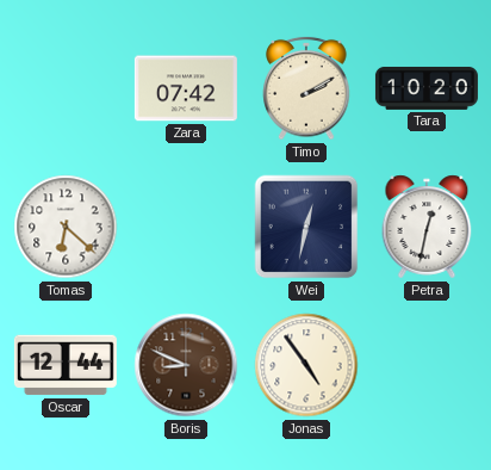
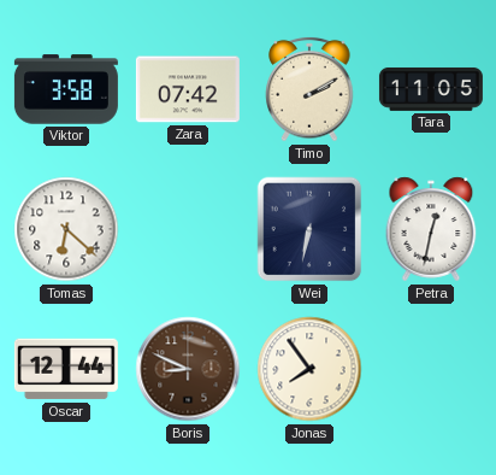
Viktor: none -> 3:58
Tara: 10:20 -> 11:05
Wei: 12:32 -> 6:32
Jonas: 4:54 -> 7:54
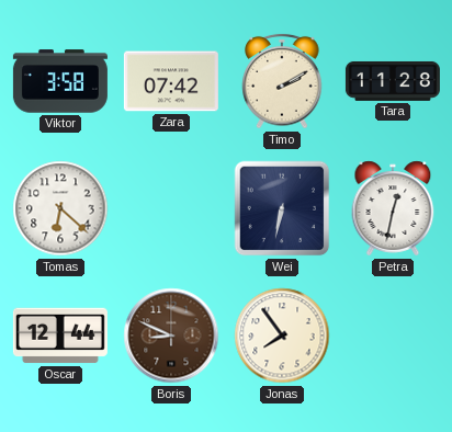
Tara: 11:05 -> 11:28
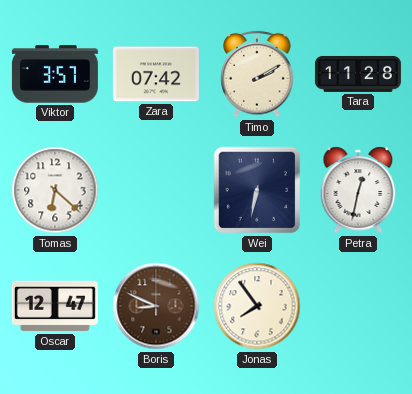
Viktor: 3:58 -> 3:57
Oscar: 12:44 -> 12:47
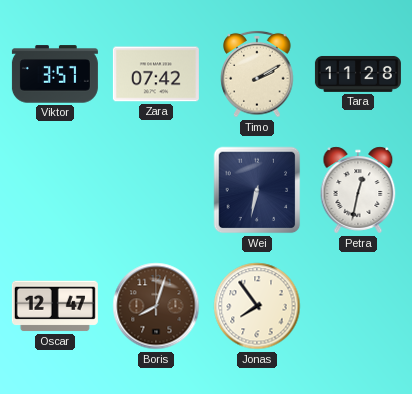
Tomas: 6:22 -> none
Boris: 8:49 -> 8:03
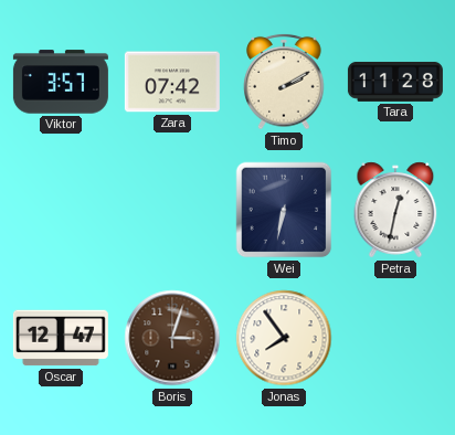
Boris: 8:03 -> 3:03
